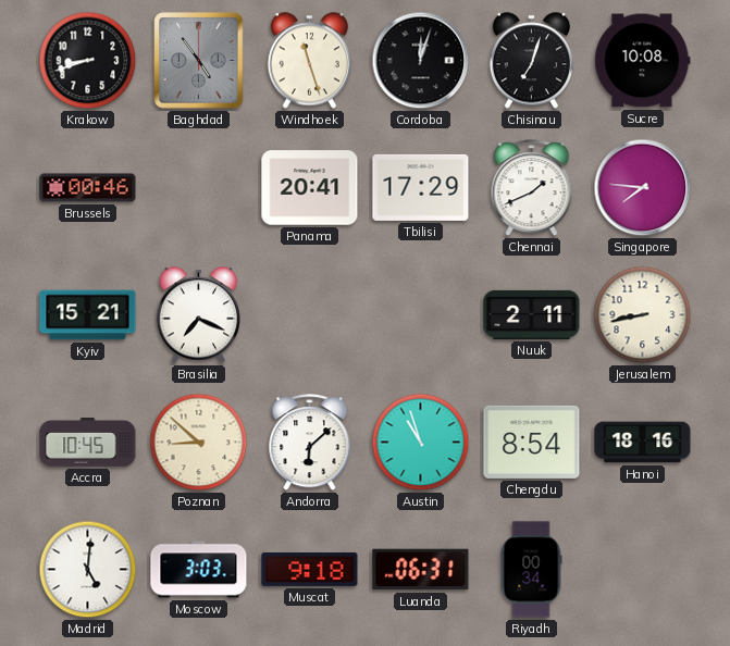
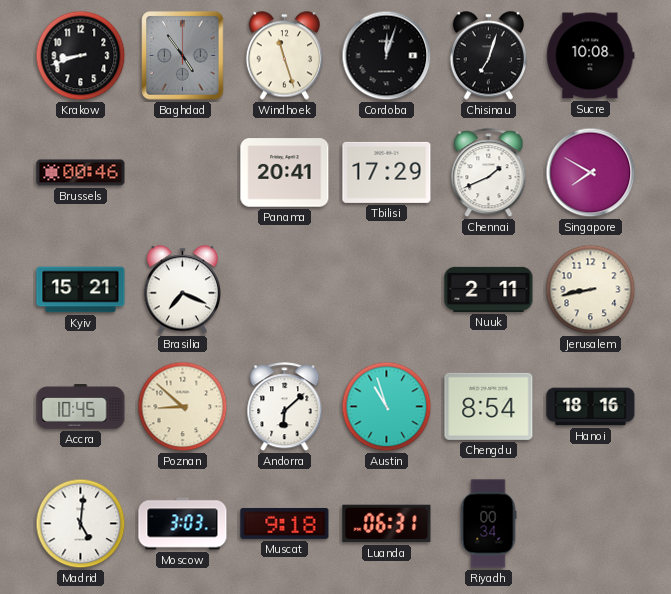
Singapore: 7:46 -> 7:50
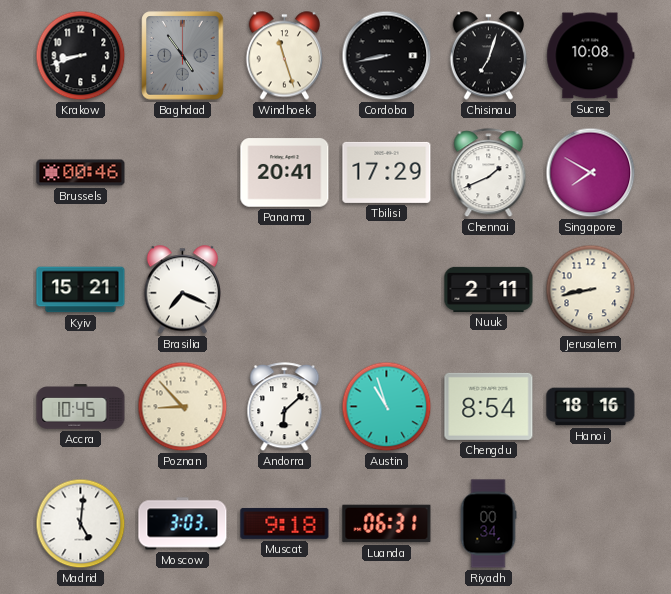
Cordoba: 12:03 -> 8:43
Poznan: 8:52 -> 8:53
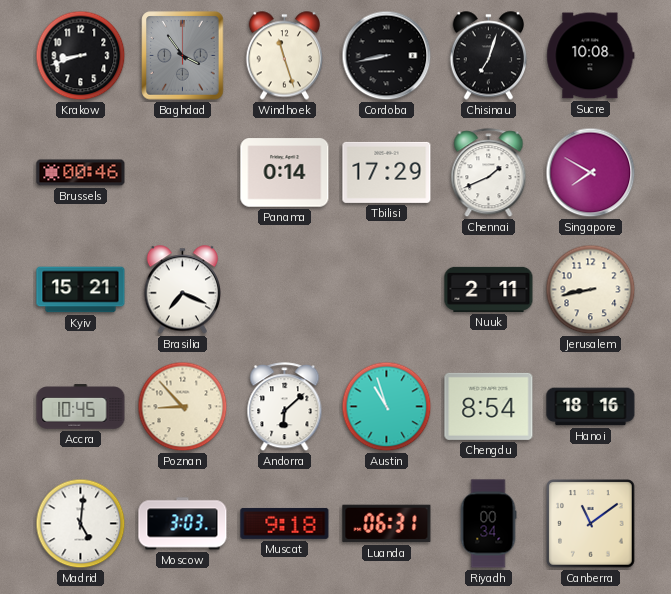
Baghdad: 4:54 -> 3:54
Panama: 20:41 -> 0:14
Canberra: none -> 11:09
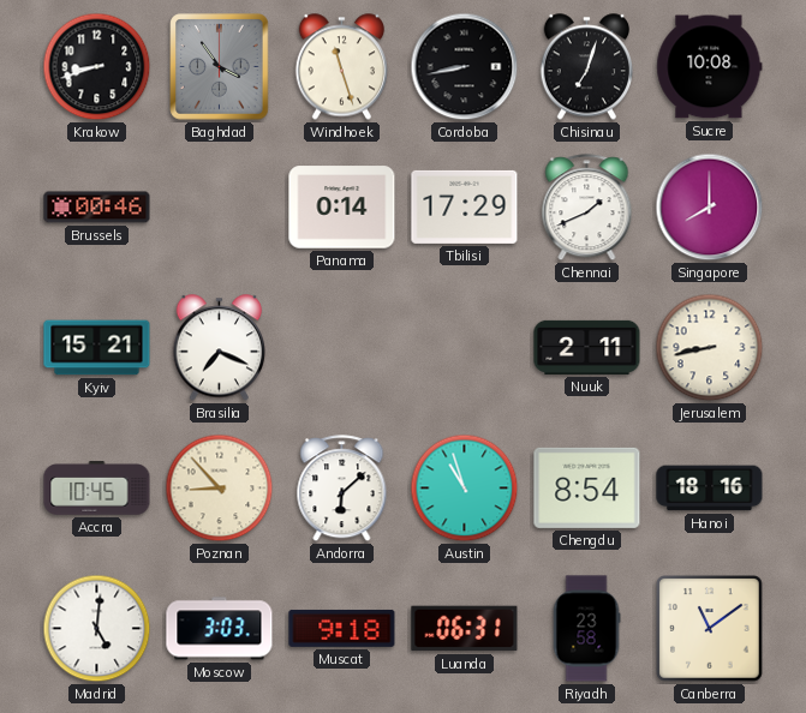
Singapore: 7:50 -> 8:00
Riyadh: 00:34 -> 23:58
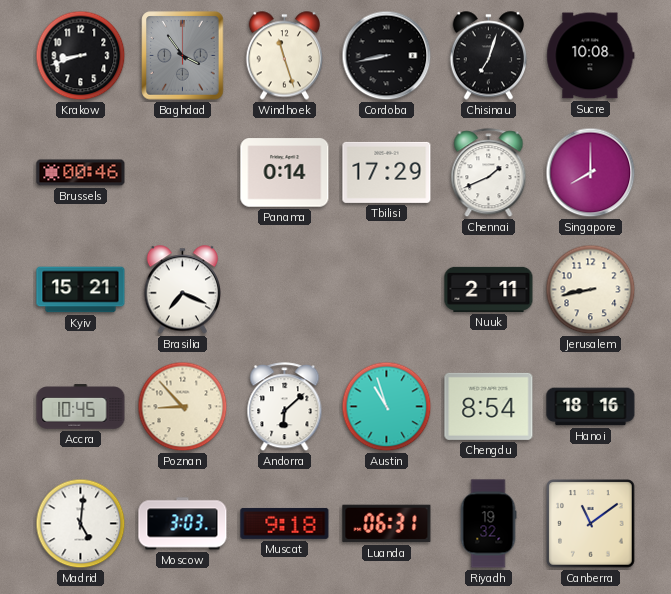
Riyadh: 23:58 -> 19:32
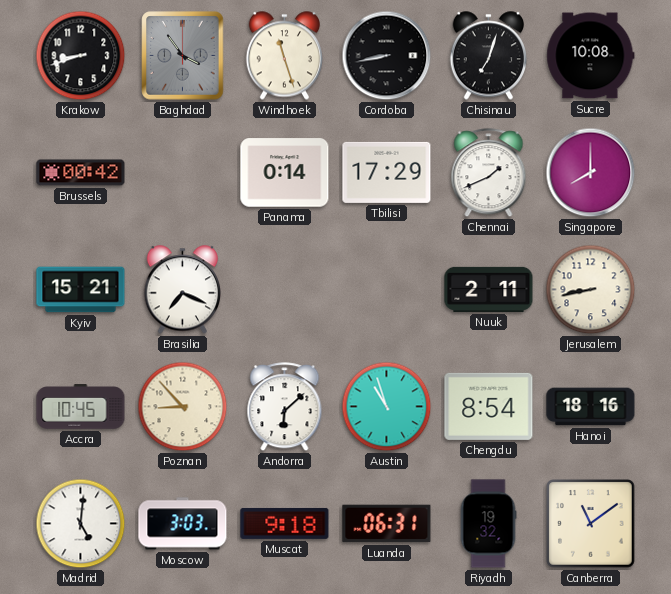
Brussels: 00:46 -> 00:42
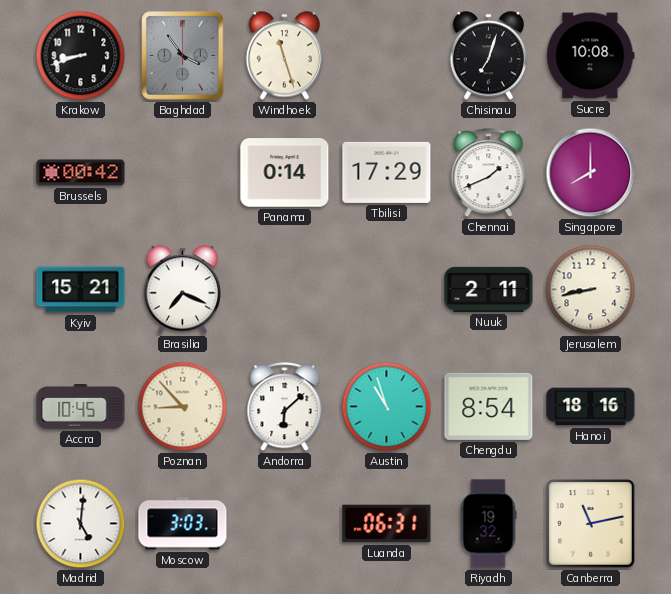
Cordoba: 8:43 -> none
Muscat: 9:18 -> none
Canberra: 11:09 -> 11:13
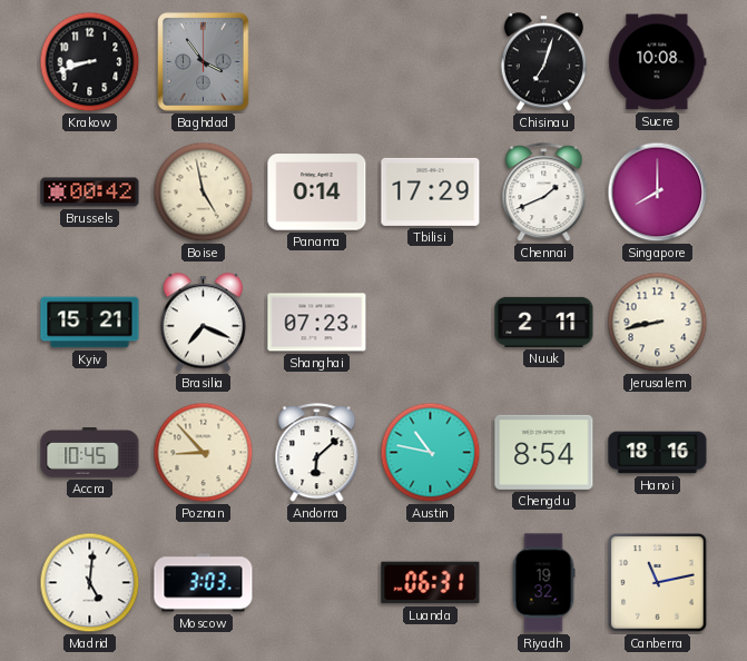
Windhoek: 11:27 -> none
Boise: none -> 4:58
Shanghai: none -> 07:23
Austin: 10:57 -> 10:47
